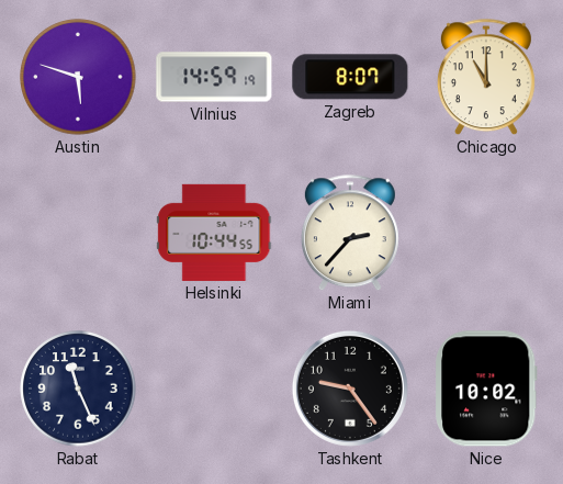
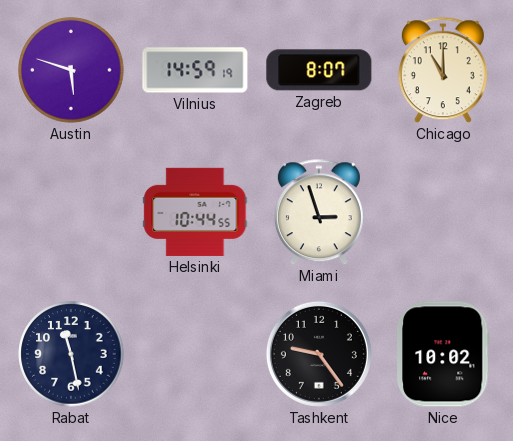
Miami: 2:37 -> 2:57
Rabat: 11:26 -> 11:28
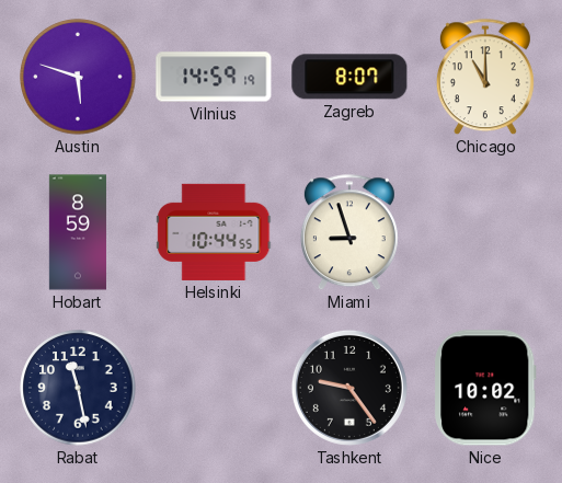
Hobart: none -> 8:59
Miami: 2:57 -> 8:57
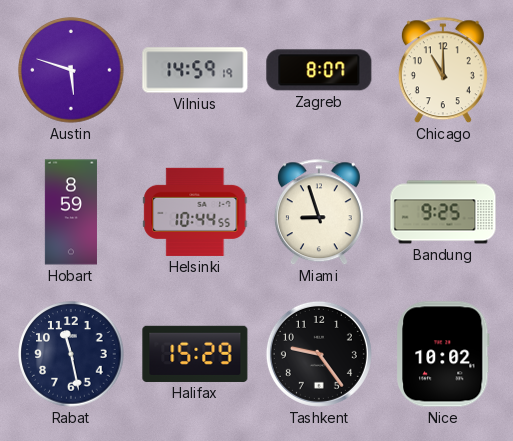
Bandung: none -> 9:25
Halifax: none -> 15:29
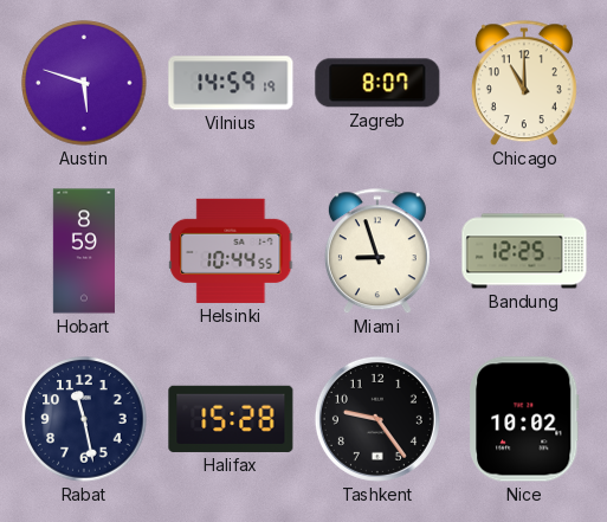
Bandung: 9:25 -> 12:25
Halifax: 15:29 -> 15:28
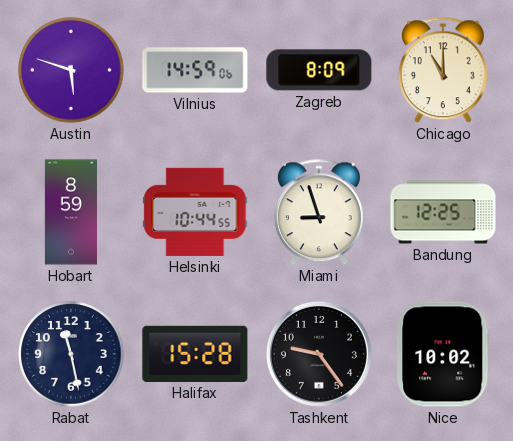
Vilnius: 14:59:19 -> 14:59:06
Zagreb: 8:07 -> 8:09
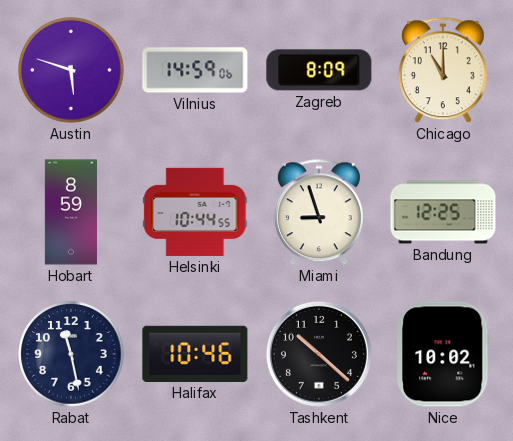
Halifax: 15:28 -> 10:46
Tashkent: 9:24 -> 10:22
